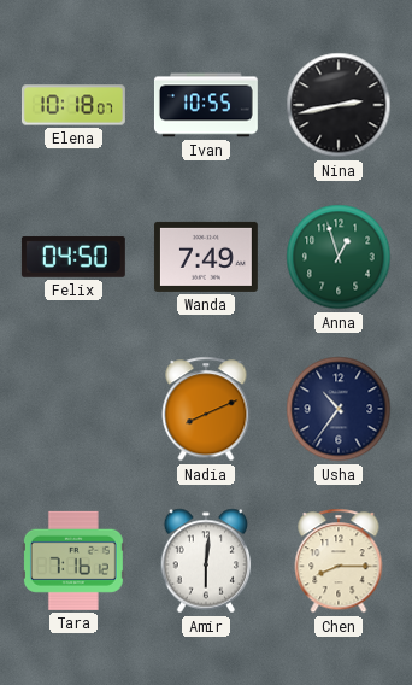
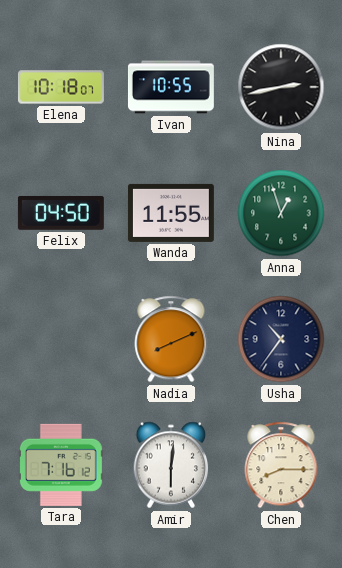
Wanda: 7:49 -> 11:55
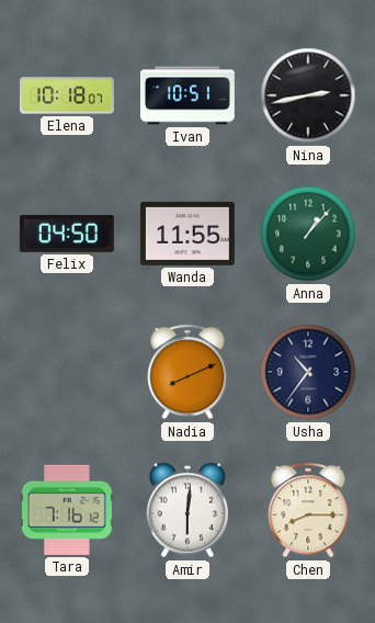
Ivan: 10:55 -> 10:51
Anna: 12:57 -> 1:07
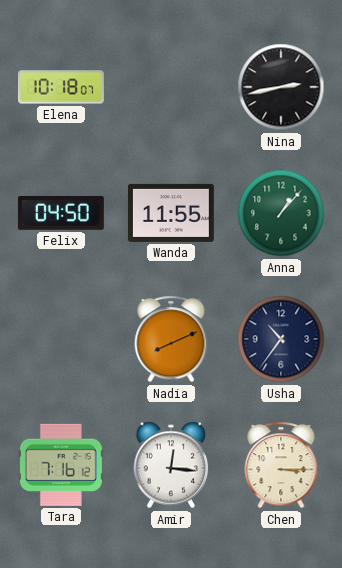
Ivan: 10:51 -> none
Amir: 6:01 -> 12:16
Chen: 8:15 -> 3:15
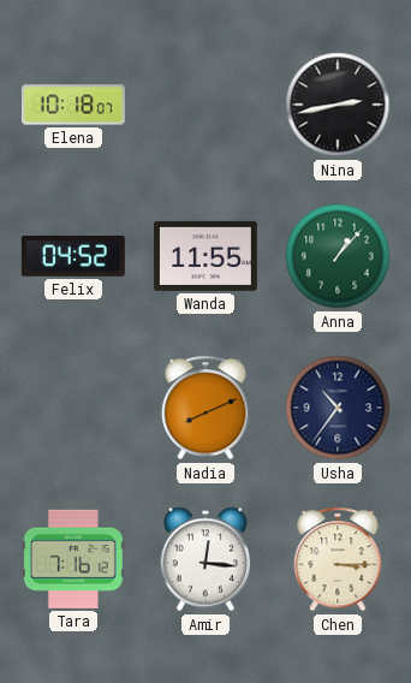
Felix: 04:50 -> 04:52
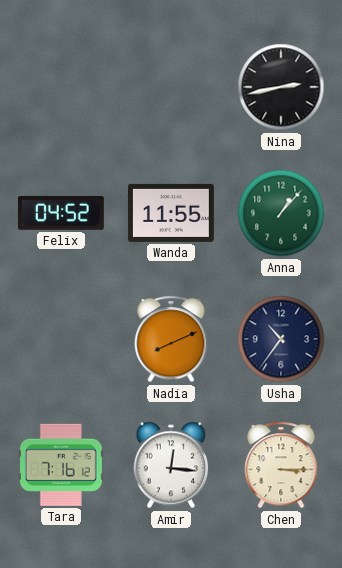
Elena: 10:18 -> none
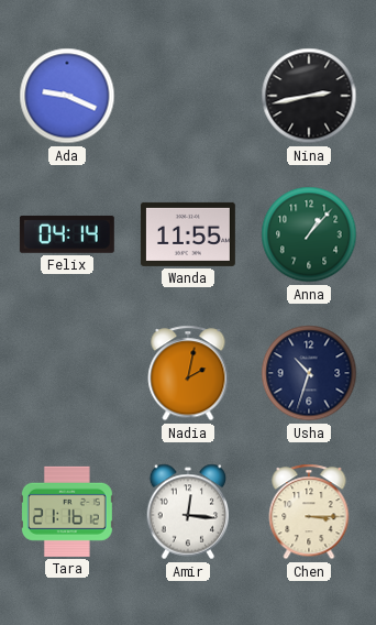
Ada: none -> 9:19
Felix: 04:52 -> 04:14
Nadia: 8:11 -> 2:02
Usha: 10:36 -> 10:33
Tara: 7:16 -> 21:16
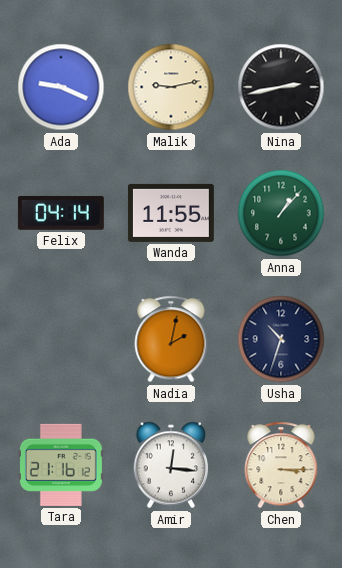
Malik: none -> 9:13
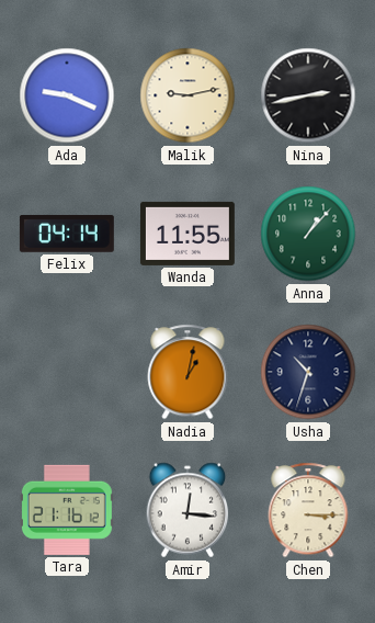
Nadia: 2:02 -> 1:02
